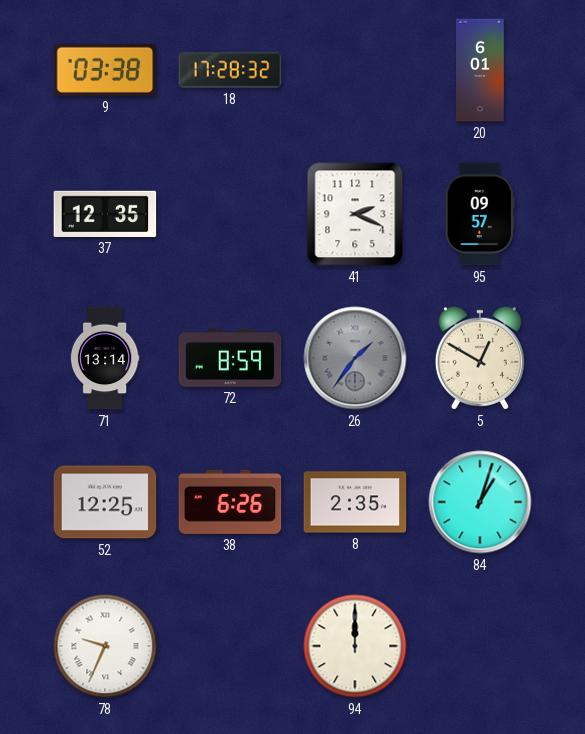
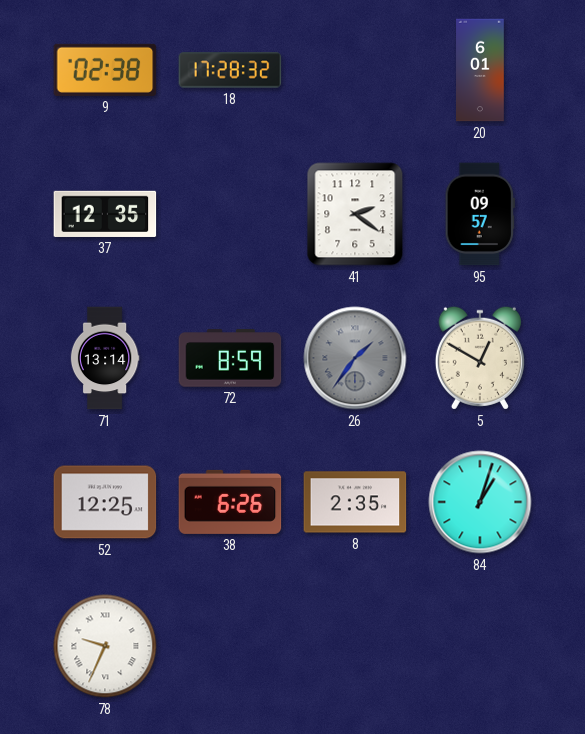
9: 03:38 -> 02:38
41: 2:19 -> 2:21
94: 12:00 -> none
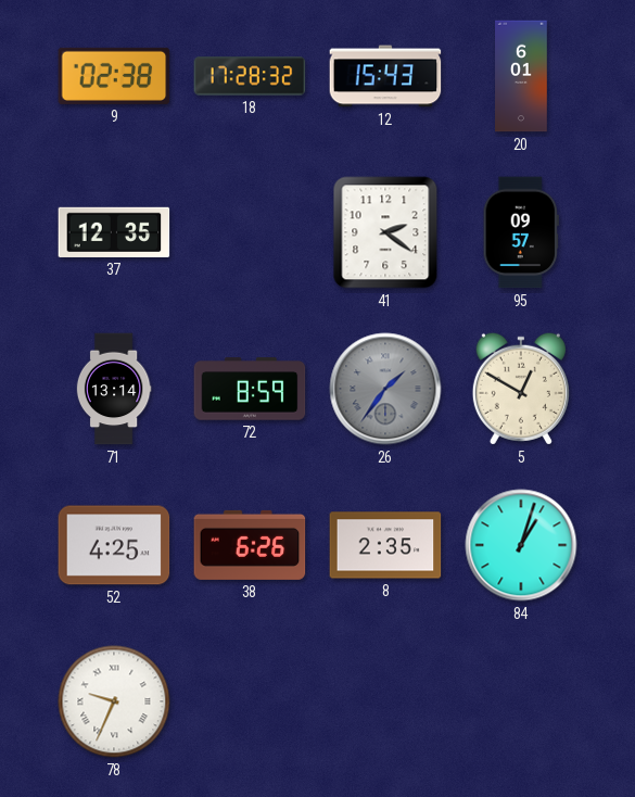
12: none -> 15:43
52: 12:25 -> 4:25
